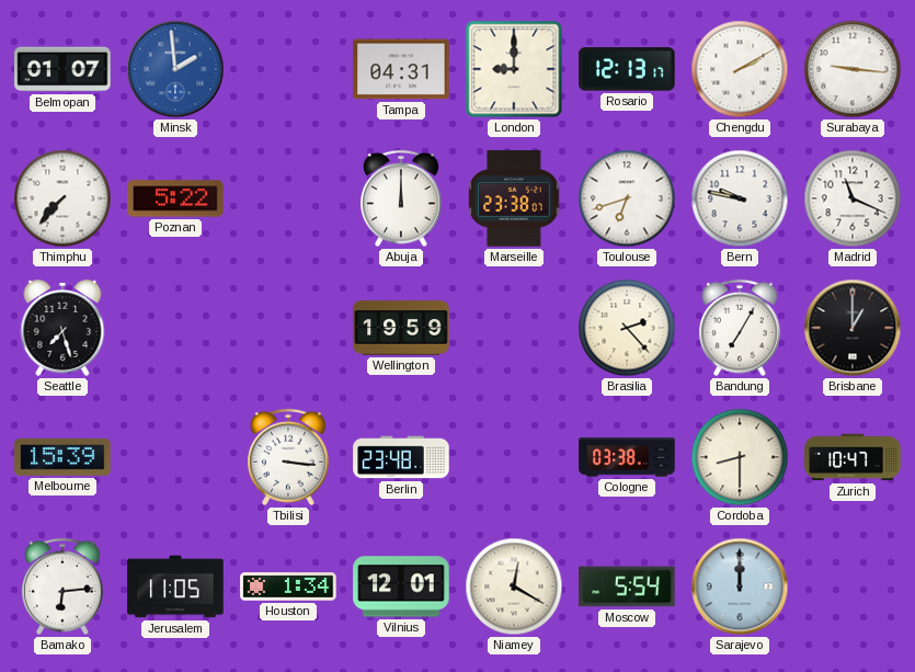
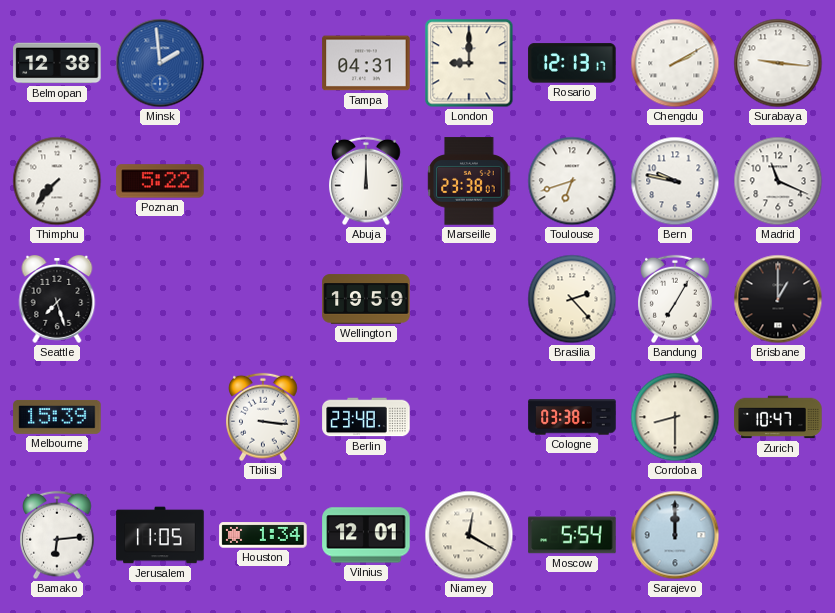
Belmopan: 01:07 -> 12:38
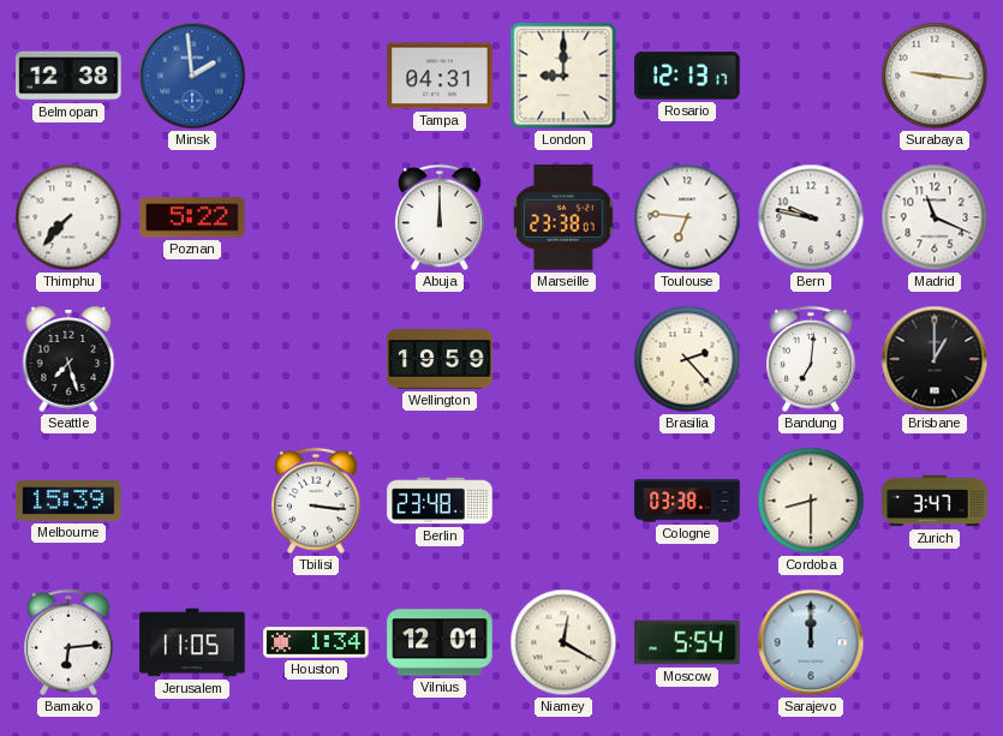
Chengdu: 2:10 -> none
Toulouse: 6:42 -> 6:46
Bandung: 7:05 -> 7:01
Zurich: 10:47 -> 3:47
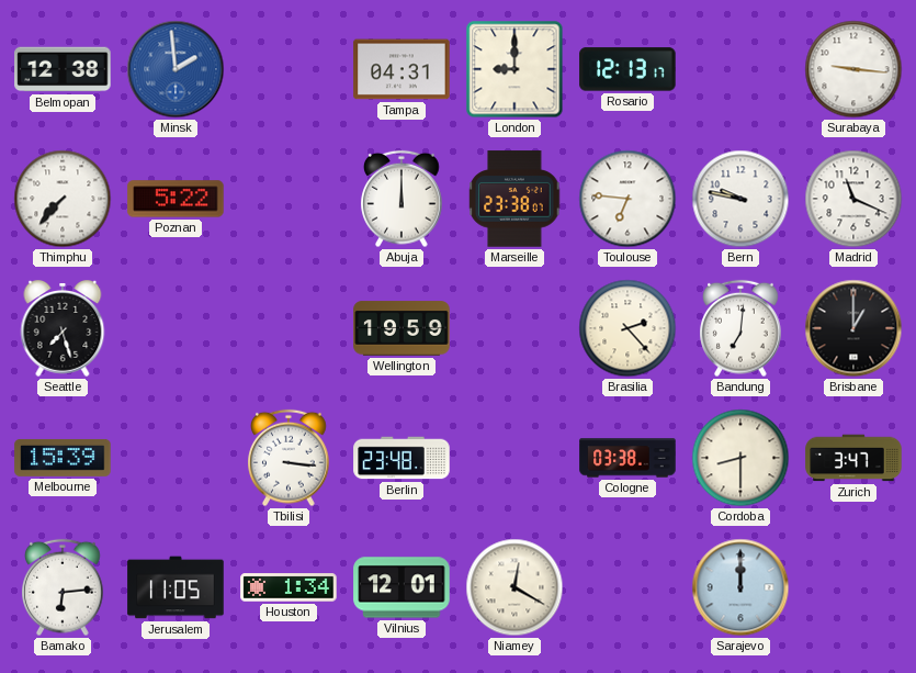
Moscow: 5:54 -> none
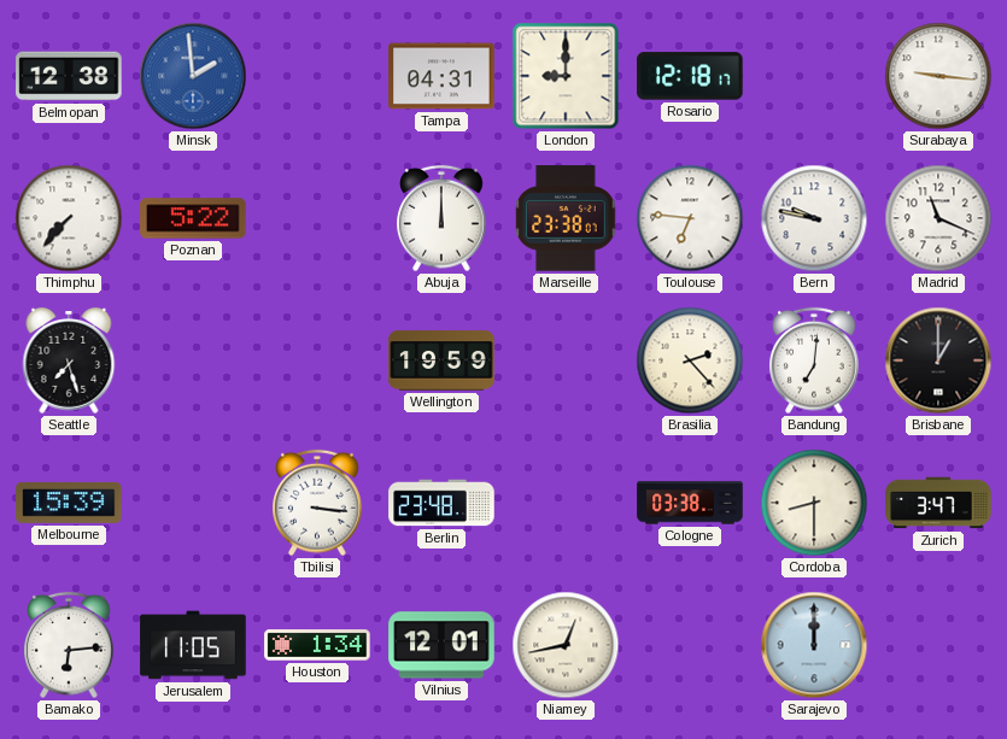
Rosario: 12:13 -> 12:18
Niamey: 12:20 -> 12:43
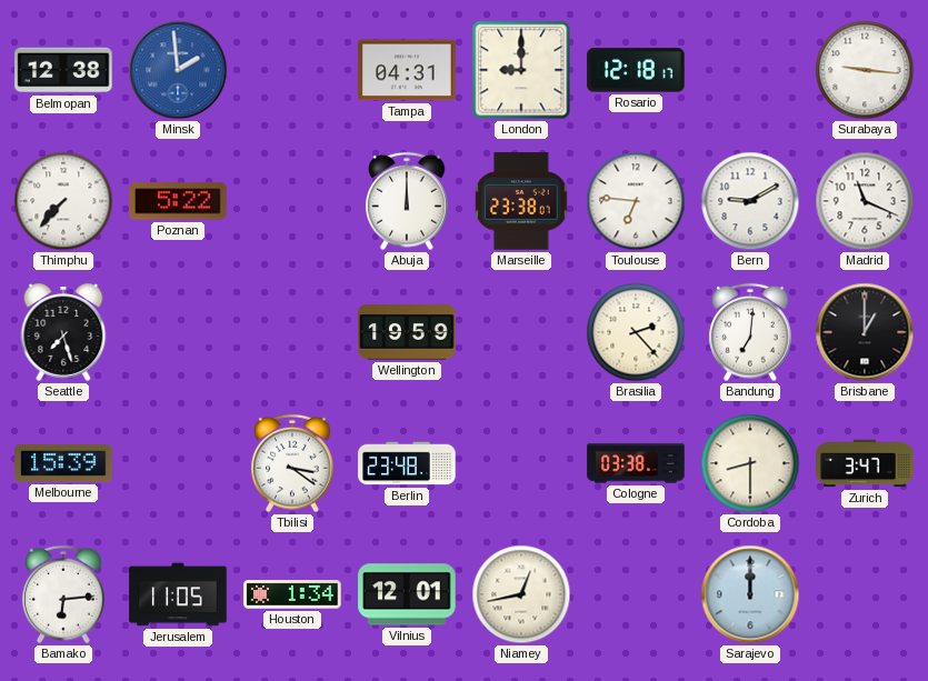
Bern: 9:47 -> 9:10
Tbilisi: 3:16 -> 3:21
